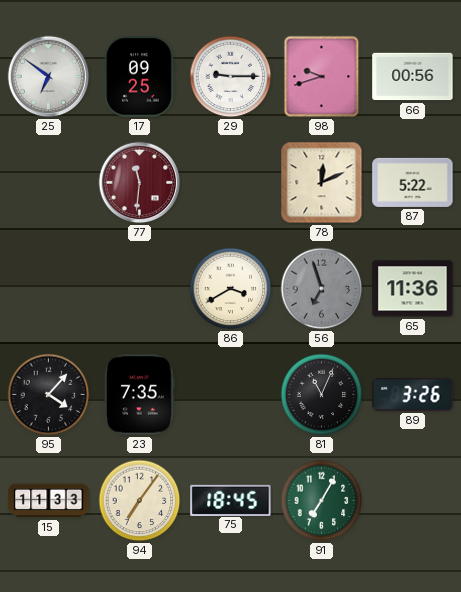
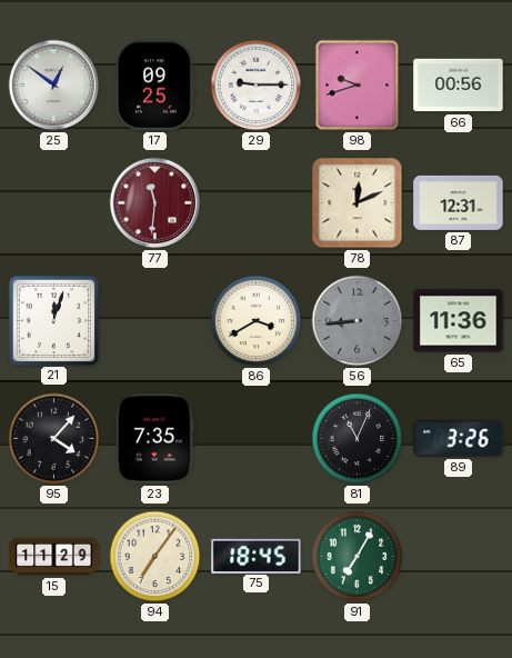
25: 6:51 -> 12:51
87: 5:22 -> 12:31
21: none -> 12:03
56: 6:57 -> 8:44
15: 11:33 -> 11:29
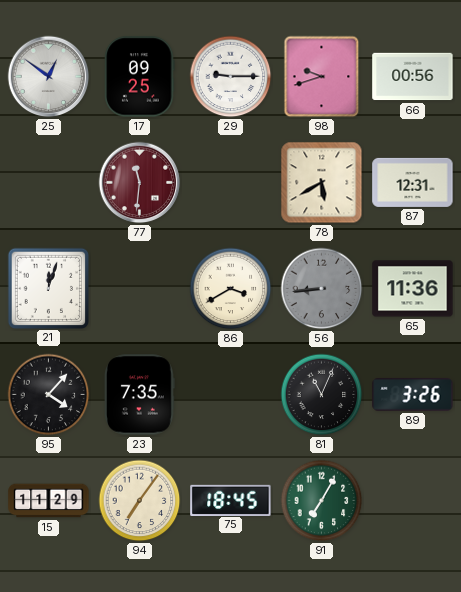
78: 12:11 -> 5:40
